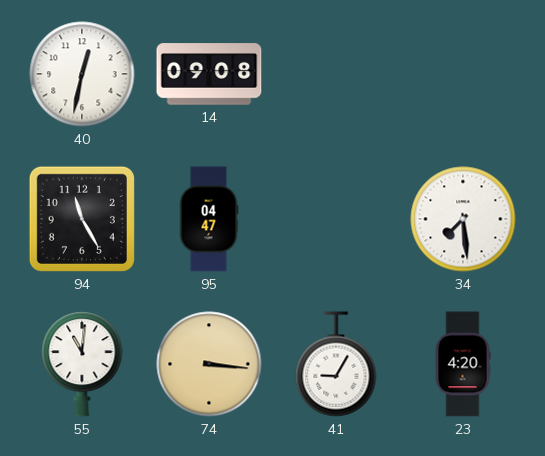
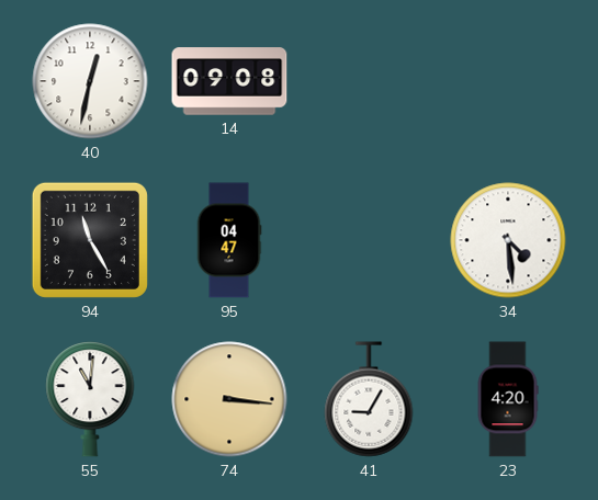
34: 7:29 -> 4:29
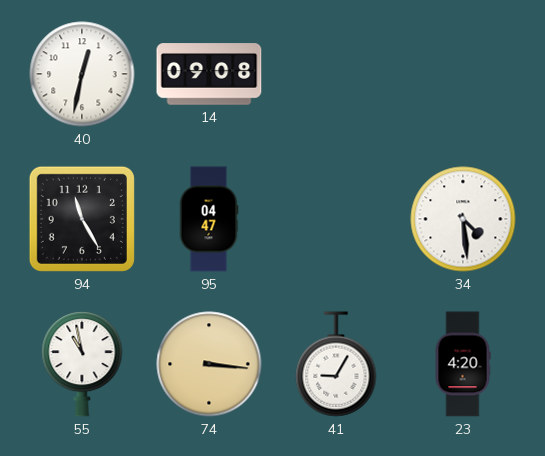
55: 11:01 -> 10:58
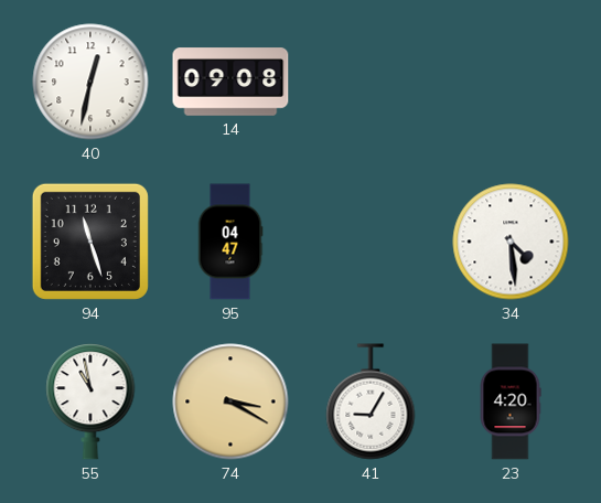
94: 11:25 -> 11:27
74: 3:16 -> 3:20
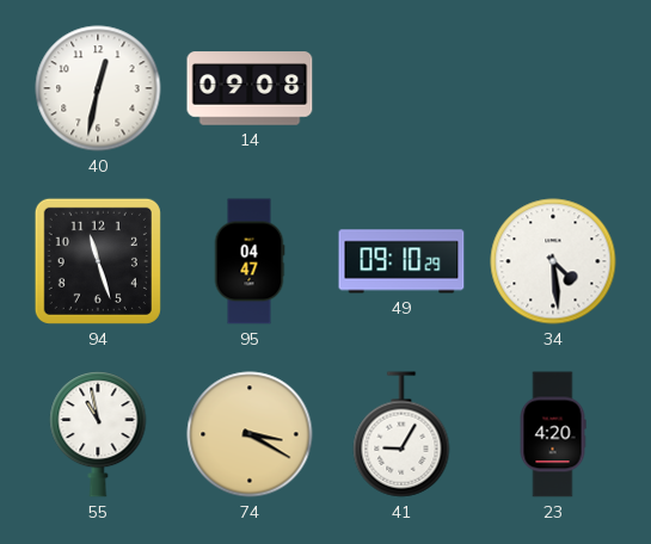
49: none -> 09:10
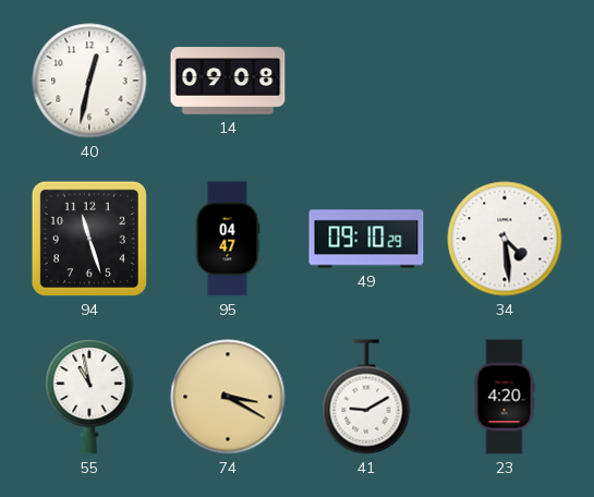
41: 9:05 -> 9:10
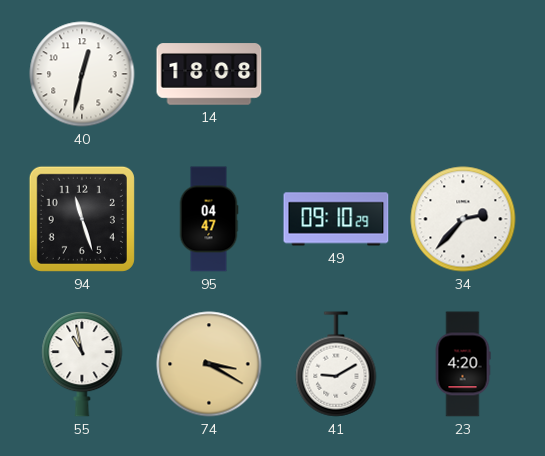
14: 09:08 -> 18:08
34: 4:29 -> 2:37
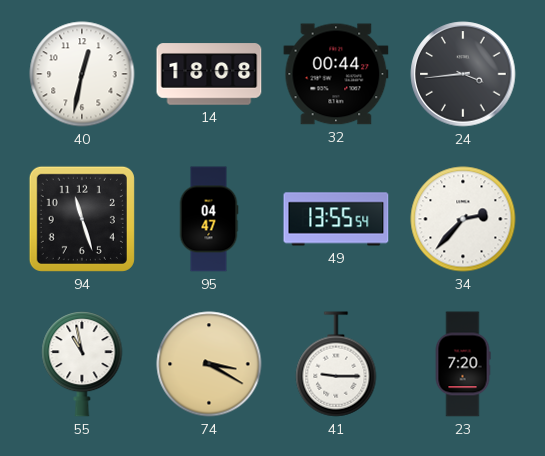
32: none -> 00:44
24: none -> 3:44
49: 09:10 -> 13:55
41: 9:10 -> 9:15
23: 4:20 -> 7:20
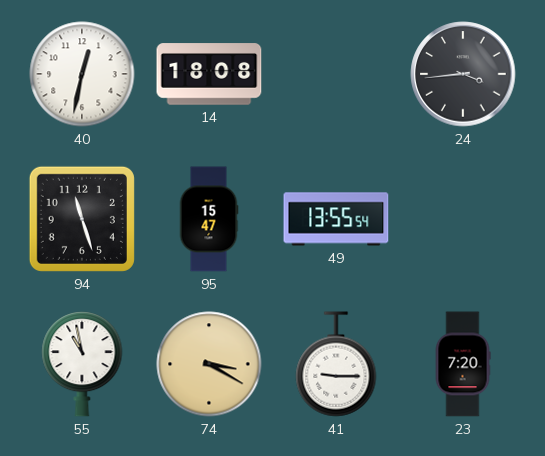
32: 00:44 -> none
95: 04:47 -> 15:47
34: 2:37 -> none
